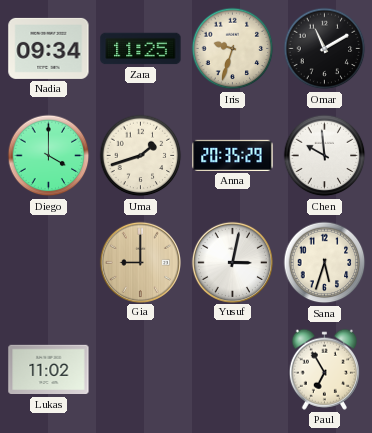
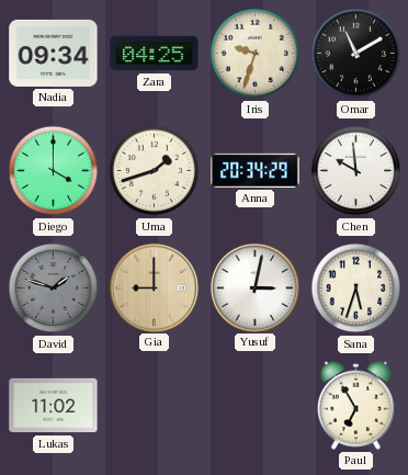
Zara: 11:25 -> 04:25
Anna: 20:35 -> 20:34
David: none -> 1:48
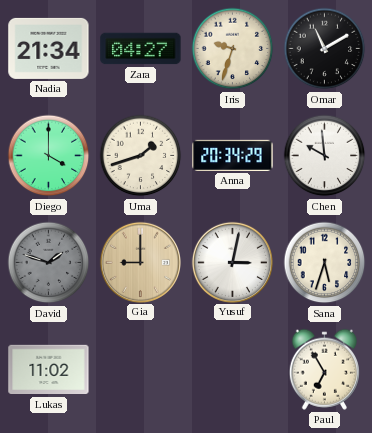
Nadia: 09:34 -> 21:34
Zara: 04:25 -> 04:27
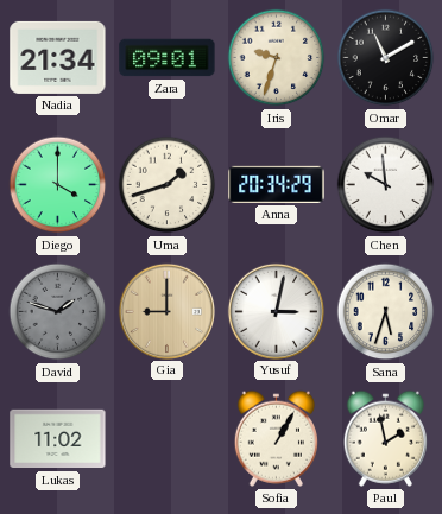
Zara: 04:27 -> 09:01
Sofia: none -> 1:05
Paul: 6:55 -> 1:58
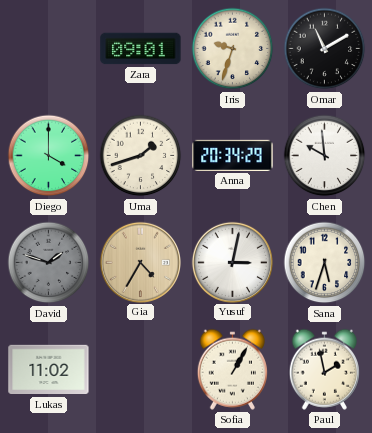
Nadia: 21:34 -> none
Gia: 9:00 -> 4:35
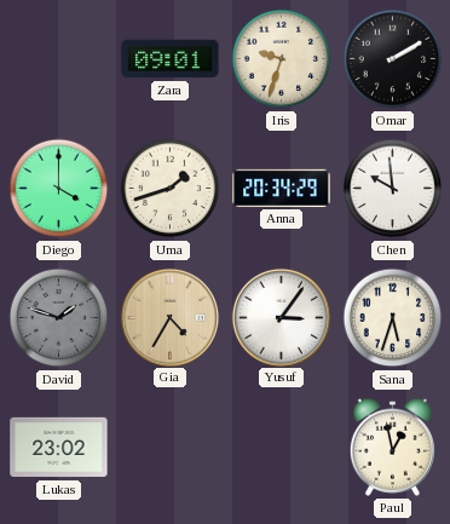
Omar: 11:10 -> 2:10
Yusuf: 3:02 -> 3:06
Lukas: 11:02 -> 23:02
Sofia: 1:05 -> none
Paul: 1:58 -> 12:58
